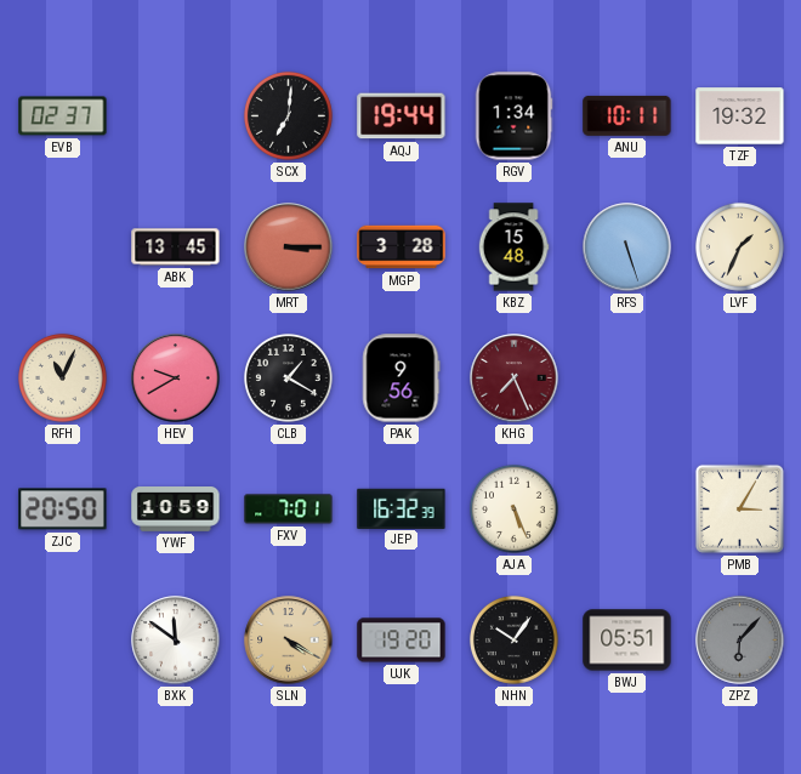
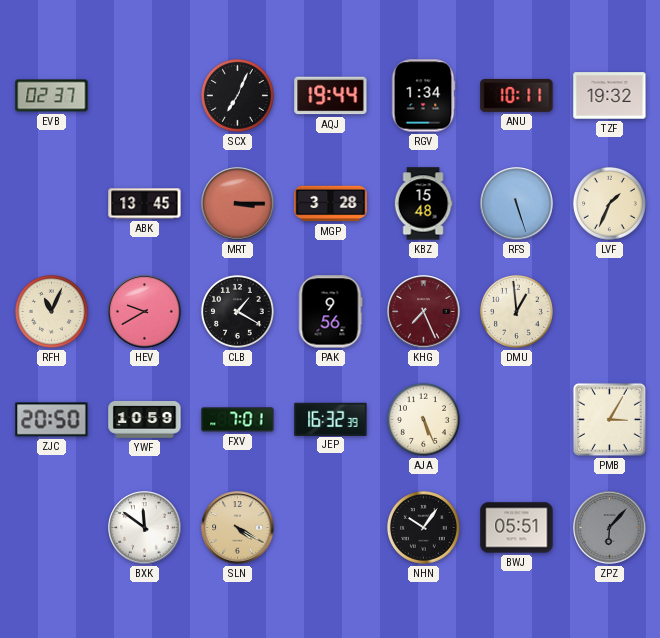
SCX: 7:01 -> 7:04
DMU: none -> 12:59
UJK: 19:20 -> none
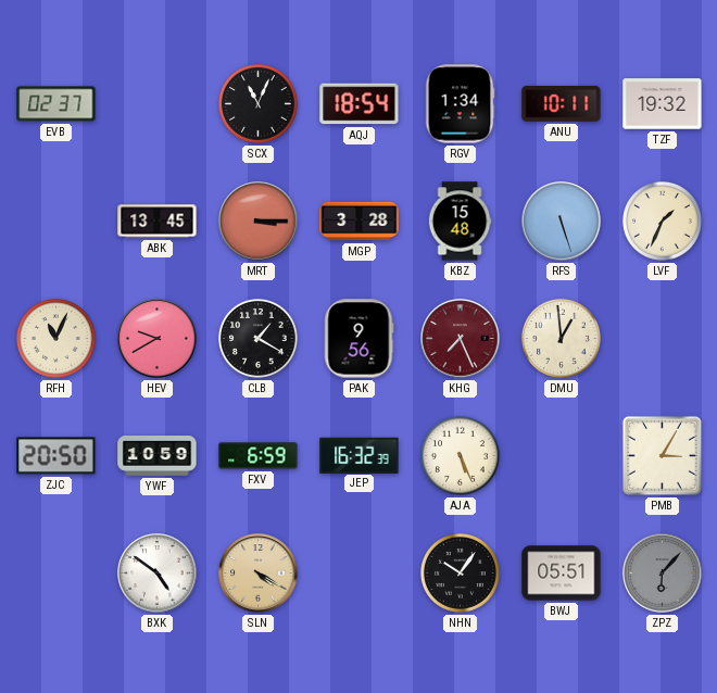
SCX: 7:04 -> 11:04
AQJ: 19:44 -> 18:54
FXV: 7:01 -> 6:59
BXK: 11:51 -> 4:51
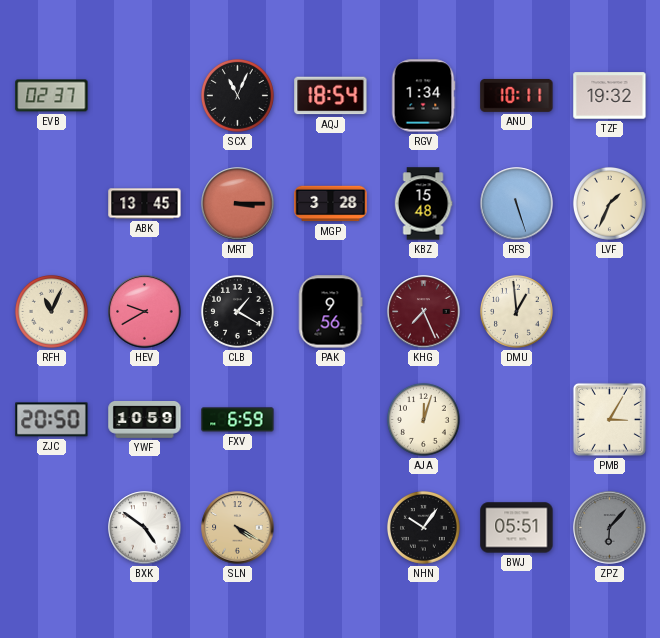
JEP: 16:32 -> none
AJA: 5:26 -> 12:03
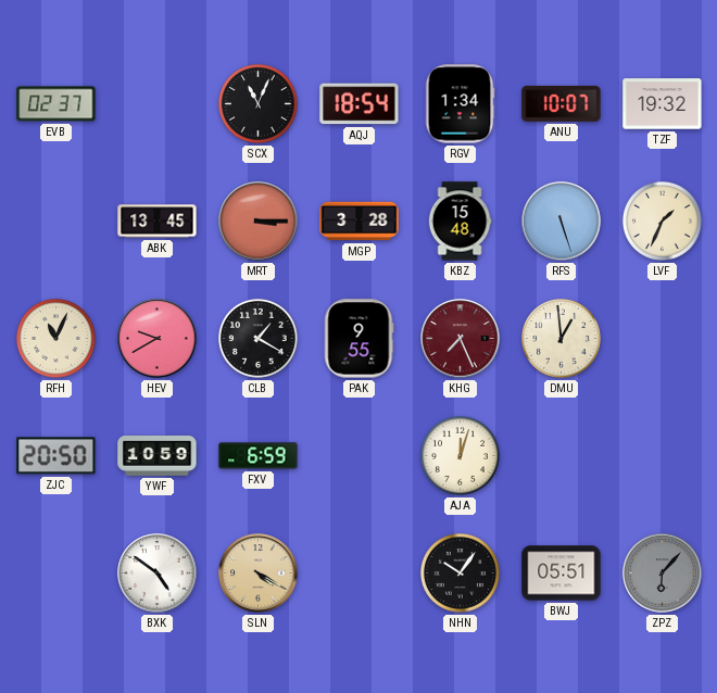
ANU: 10:11 -> 10:07
PAK: 9:56 -> 9:55
PMB: 3:05 -> none
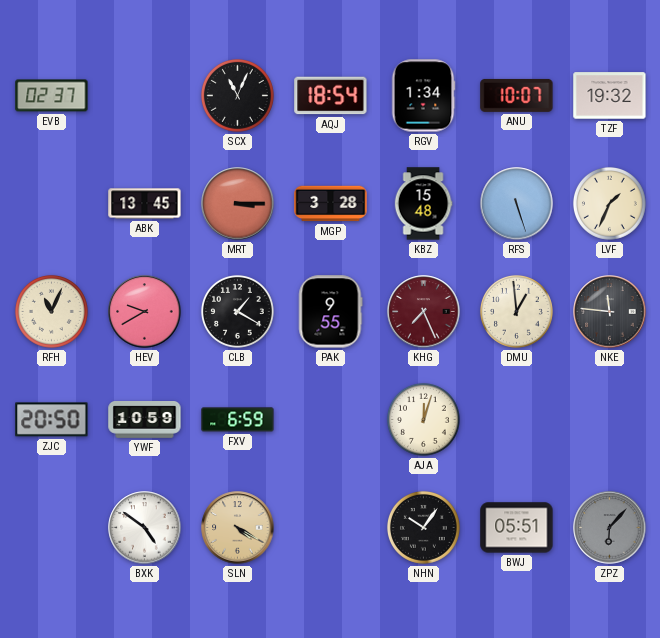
NKE: none -> 11:46
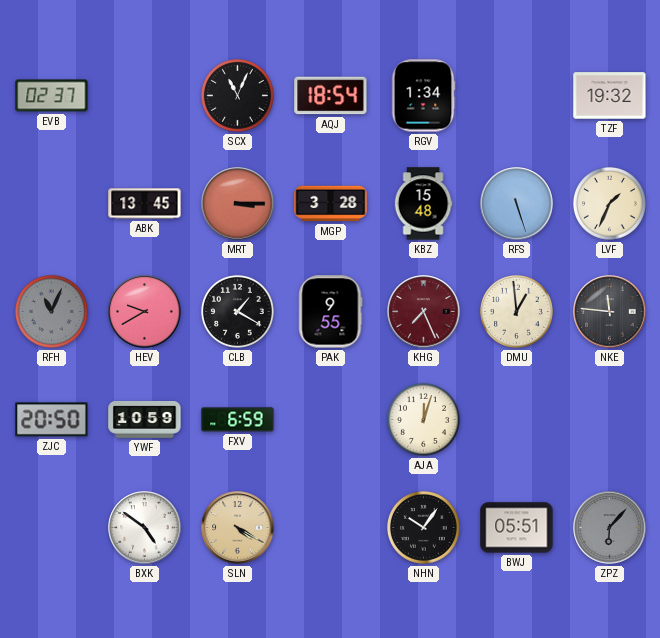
ANU: 10:07 -> none
RFH dial: cream -> grey
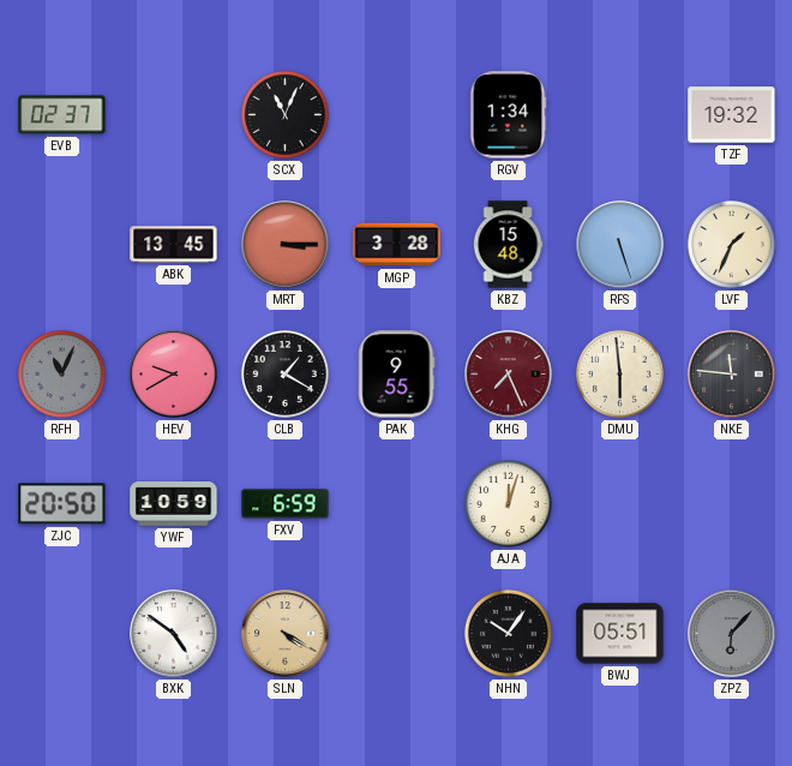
AQJ: 18:54 -> none
DMU: 12:59 -> 5:59
